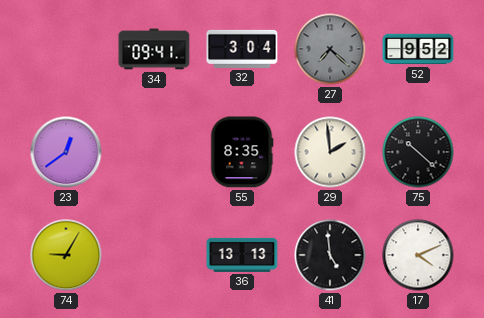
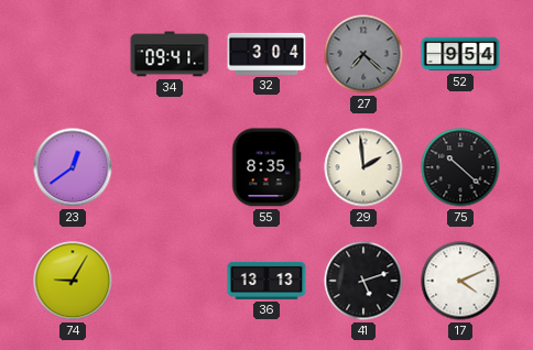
52: 9:52 -> 9:54
41: 4:59 -> 5:12
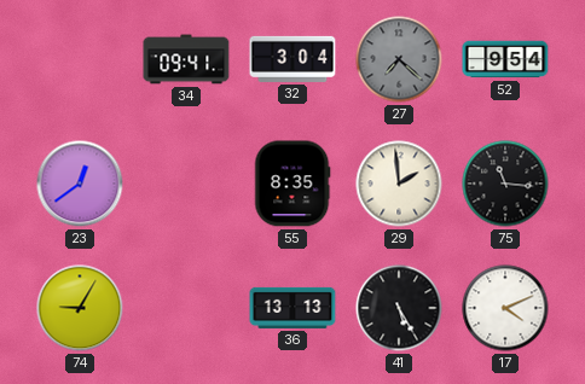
75: 10:22 -> 11:16
41: 5:12 -> 5:25
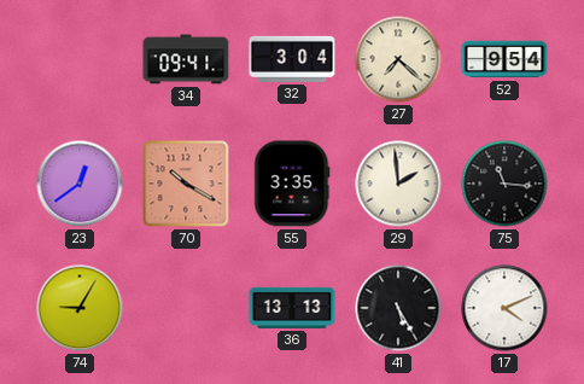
27 dial: grey -> cream
70: none -> 10:20
55: 8:35 -> 3:35
